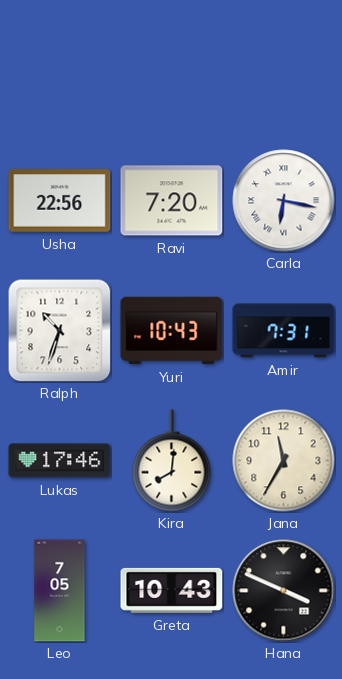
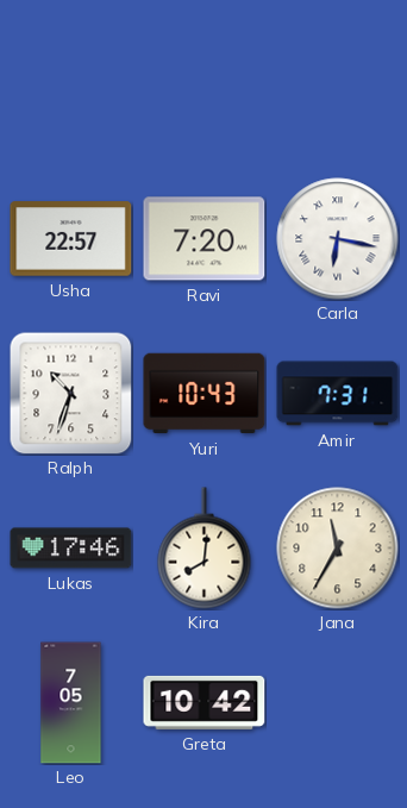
Usha: 22:56 -> 22:57
Greta: 10:43 -> 10:42
Hana: 3:49 -> none
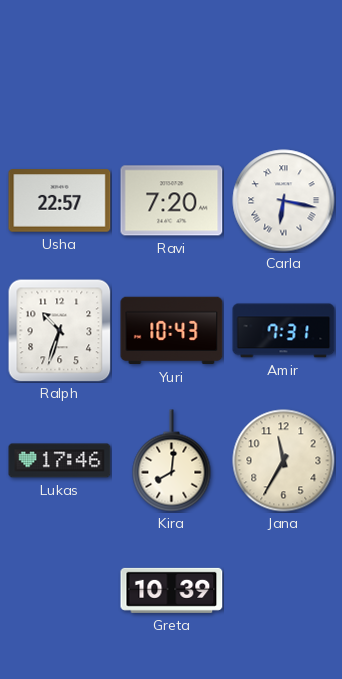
Leo: 7:05 -> none
Greta: 10:42 -> 10:39
